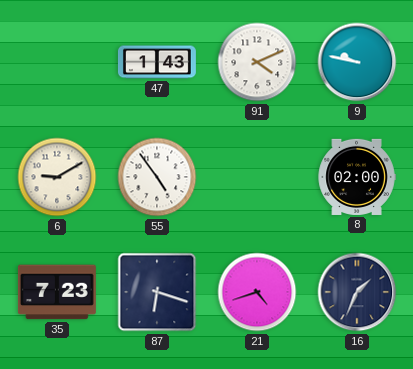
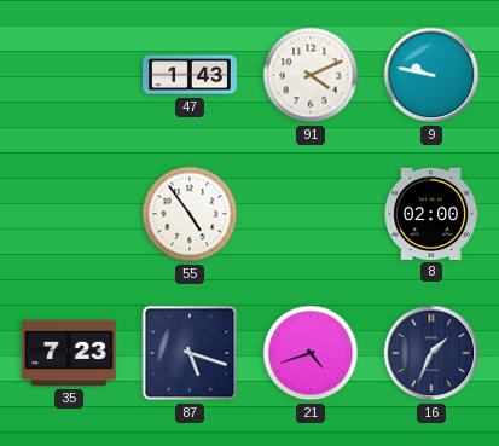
6: 9:10 -> none
87: 6:18 -> 5:18
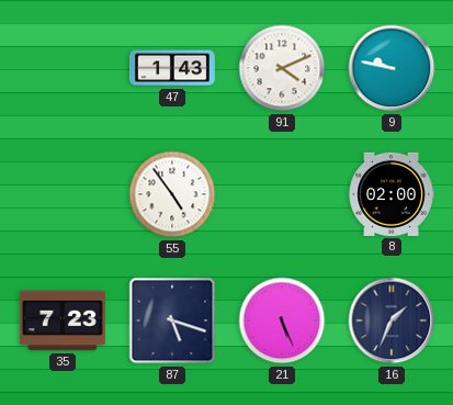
21: 4:42 -> 5:26
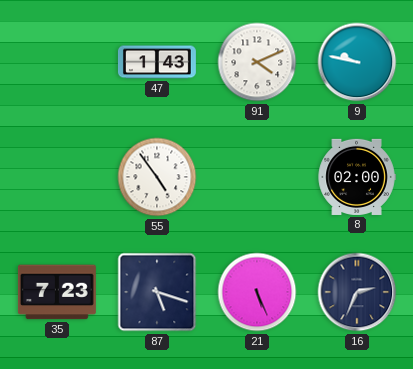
16: 1:34 -> 2:34
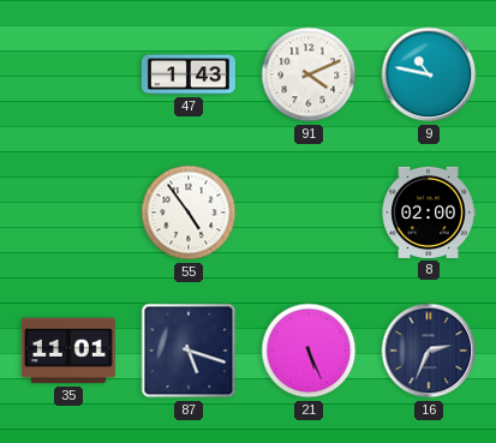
9: 9:47 -> 10:47
35: 7:23 -> 11:01
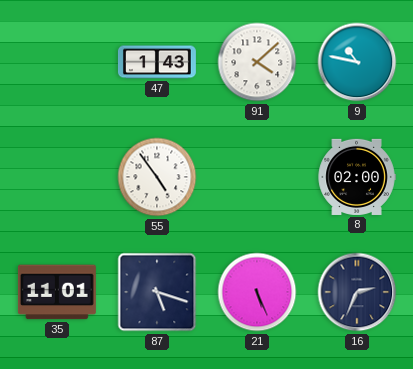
91: 4:11 -> 4:08
